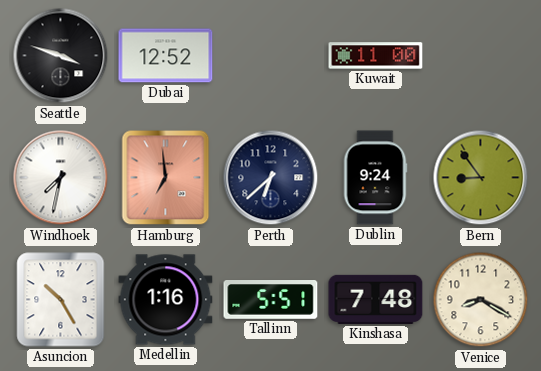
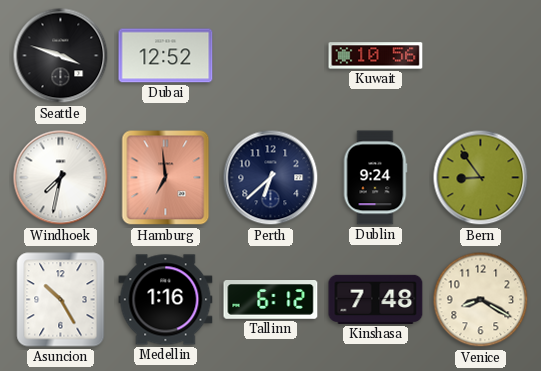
Kuwait: 11:00 -> 10:56
Tallinn: 5:51 -> 6:12
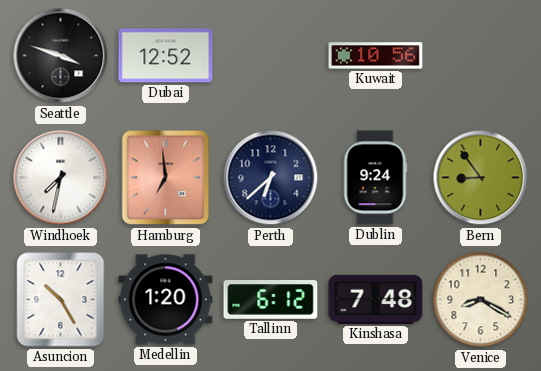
Medellin: 1:16 -> 1:20
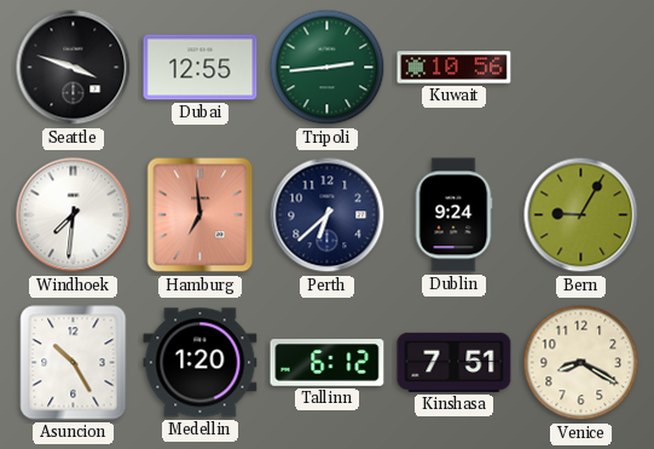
Dubai: 12:52 -> 12:55
Tripoli: none -> 2:44
Windhoek: 7:32 -> 7:31
Bern: 8:54 -> 9:05
Kinshasa: 7:48 -> 7:51
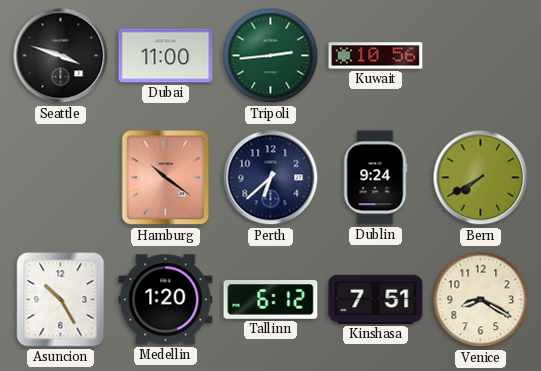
Dubai: 12:55 -> 11:00
Windhoek: 7:31 -> none
Hamburg: 6:59 -> 10:21
Bern: 9:05 -> 7:40
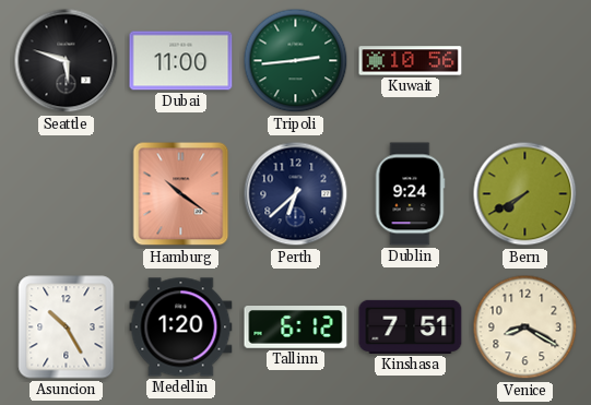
Seattle: 3:48 -> 5:48
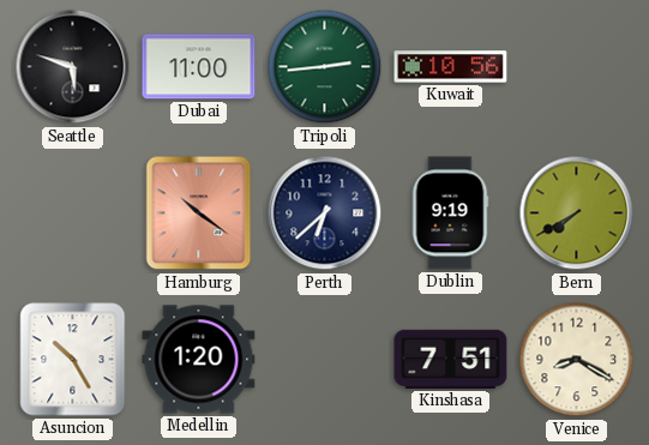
Dublin: 9:24 -> 9:19
Tallinn: 6:12 -> none
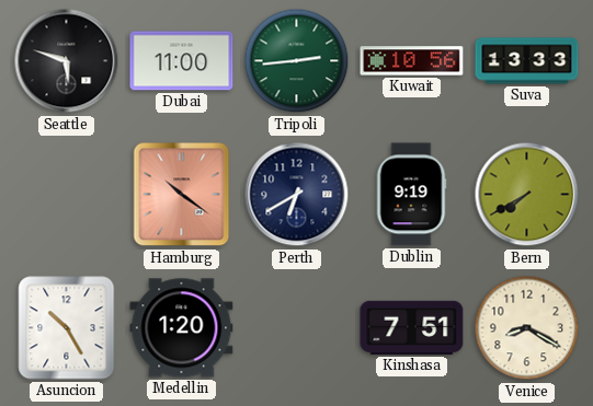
Suva: none -> 13:33
Perth: 6:38 -> 6:40
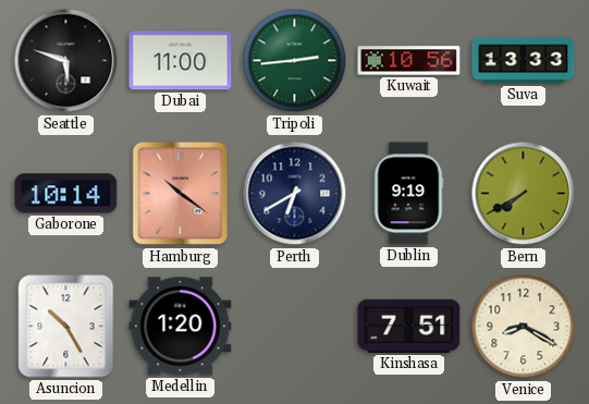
Gaborone: none -> 10:14
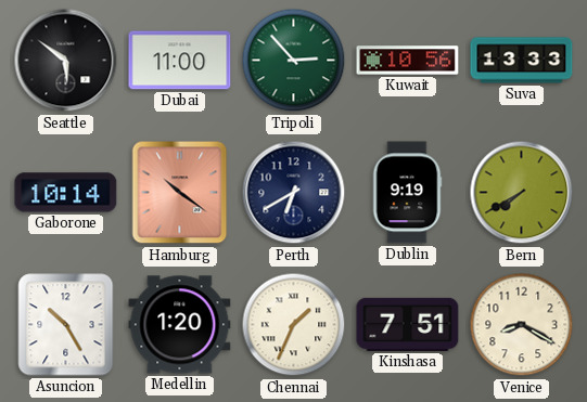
Seattle: 5:48 -> 5:51
Tripoli: 2:44 -> 2:53
Chennai: none -> 1:34
